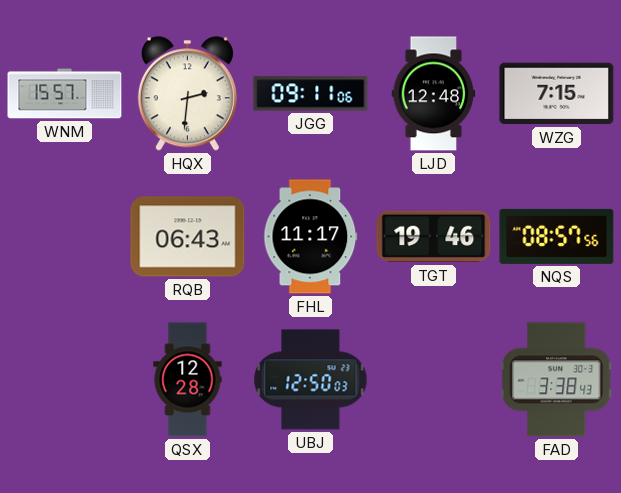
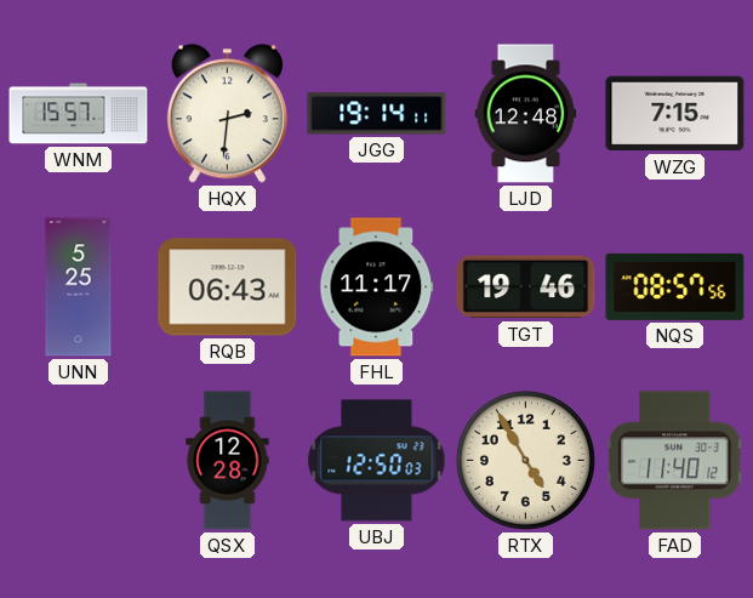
JGG: 09:11 -> 19:14
UNN: none -> 5:25
RTX: none -> 4:55
FAD: 3:38 -> 11:40
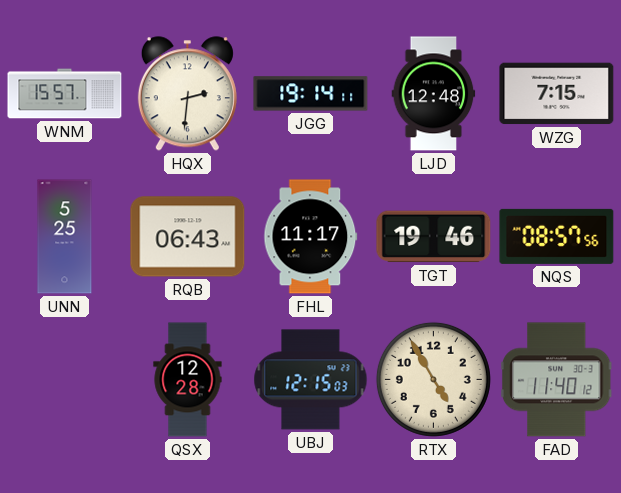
UBJ: 12:50 -> 12:15
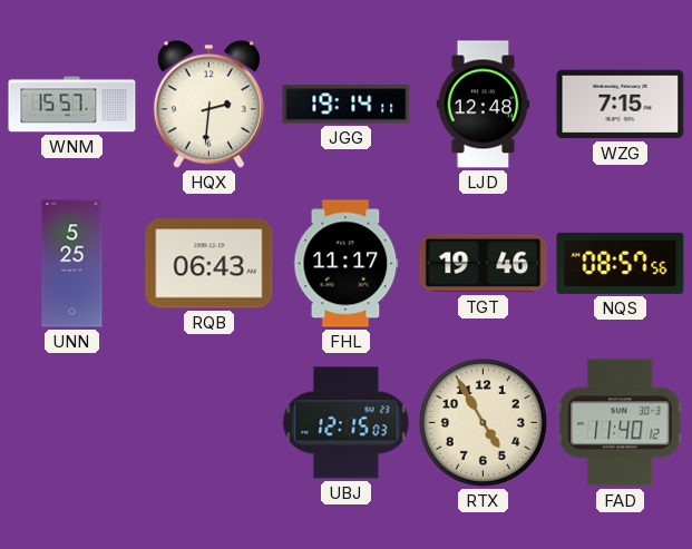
QSX: 12:28 -> none
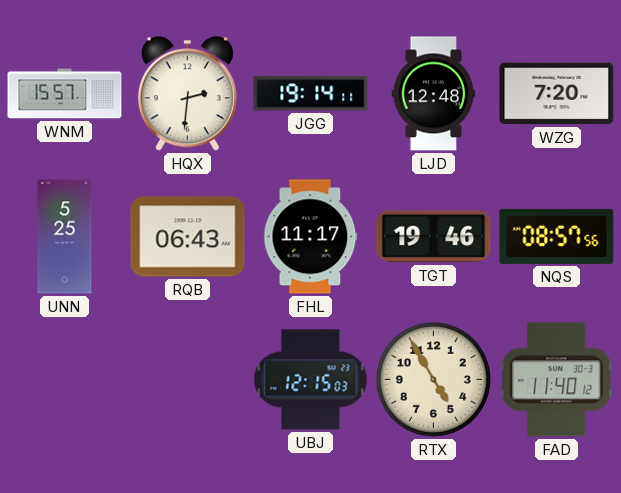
WZG: 7:15 -> 7:20
